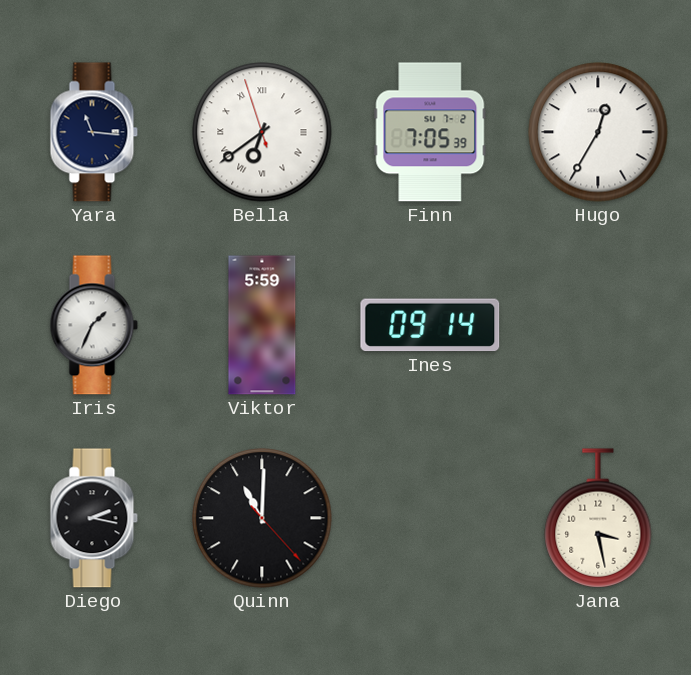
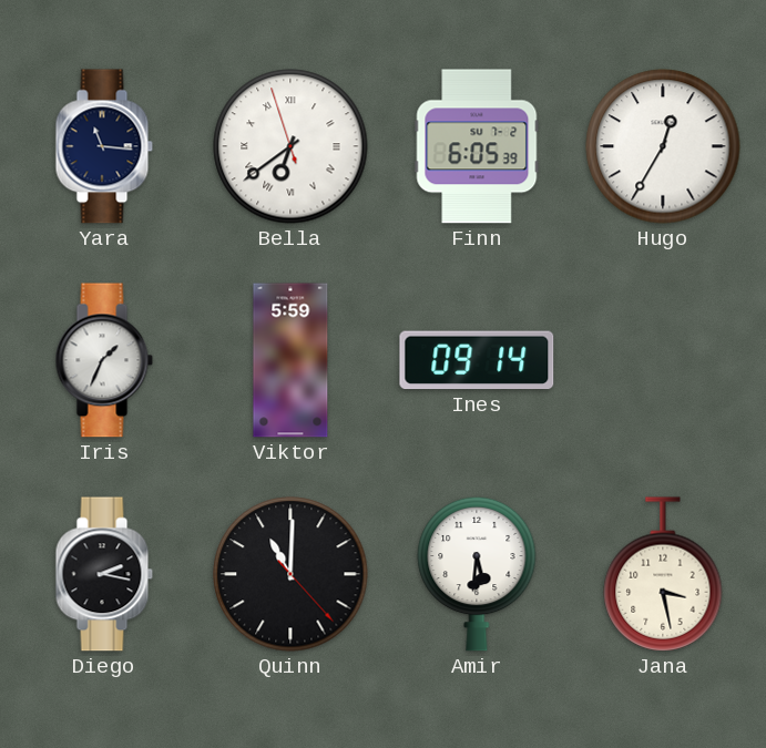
Finn: 7:05 -> 6:05
Amir: none -> 5:31
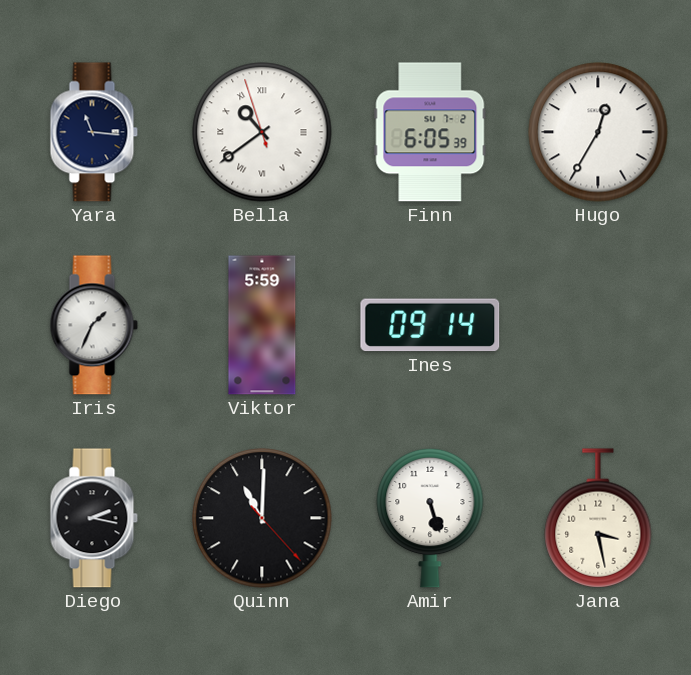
Bella: 6:38 -> 10:38
Amir: 5:31 -> 5:27
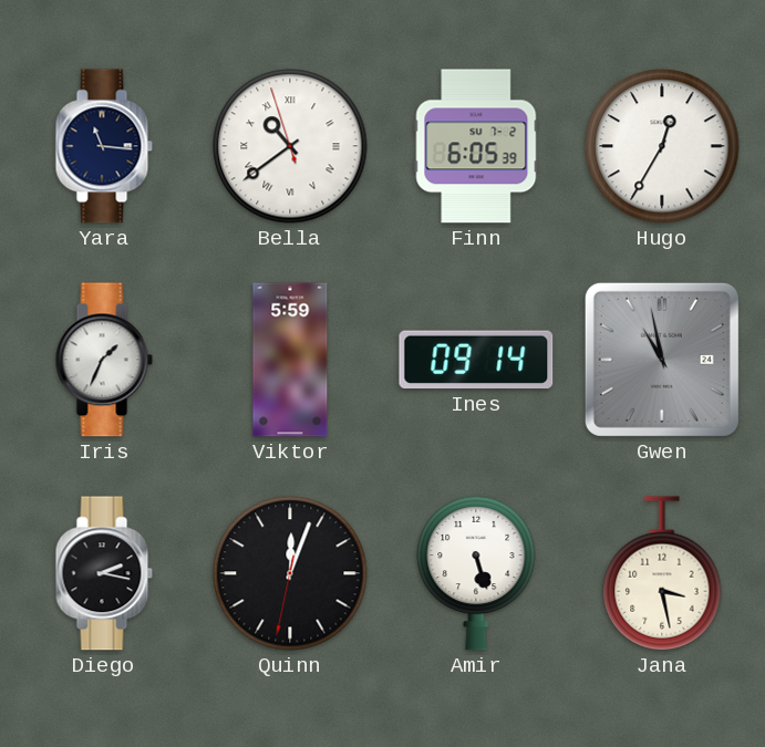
Gwen: none -> 10:58
Quinn: 11:00 -> 12:03
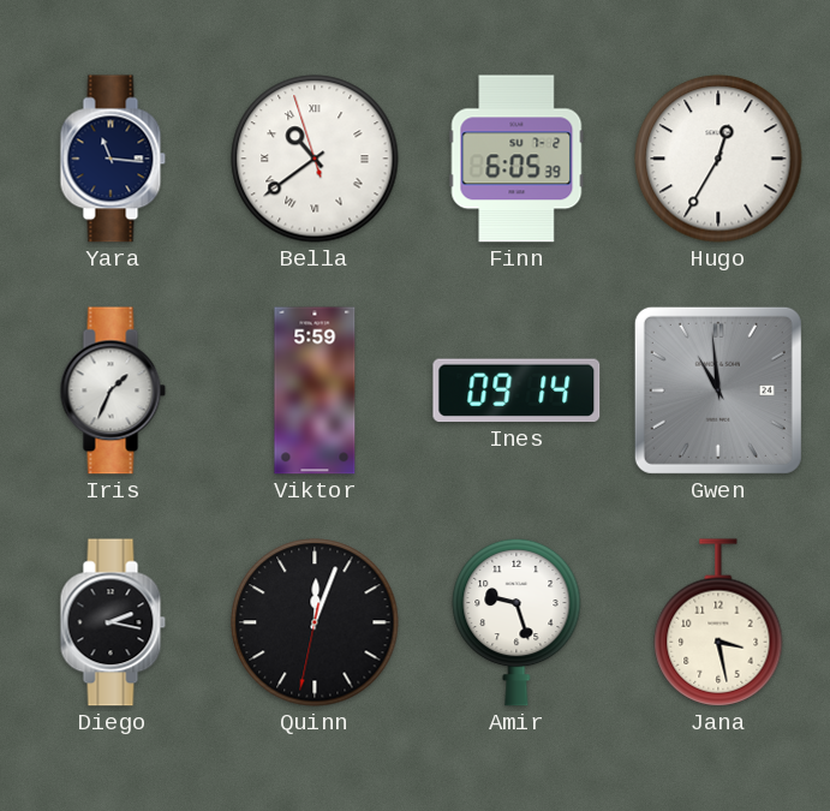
Gwen: 10:58 -> 10:59
Amir: 5:27 -> 9:27
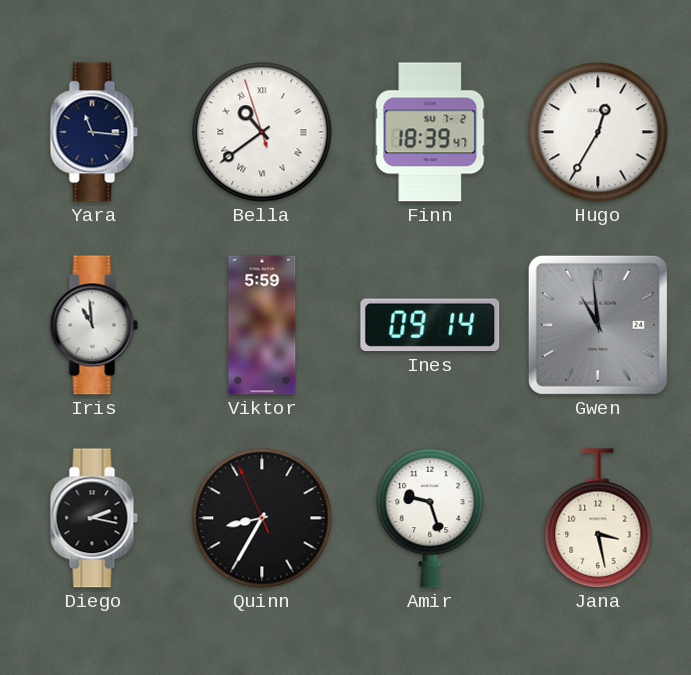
Finn: 6:05 -> 18:39
Iris: 1:34 -> 10:59
Quinn: 12:03 -> 8:34
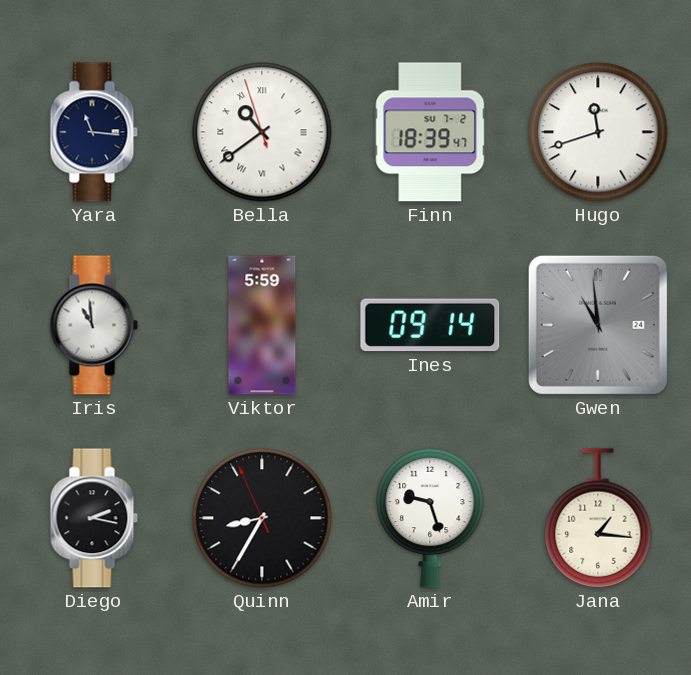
Hugo: 12:35 -> 11:42
Jana: 3:28 -> 1:16
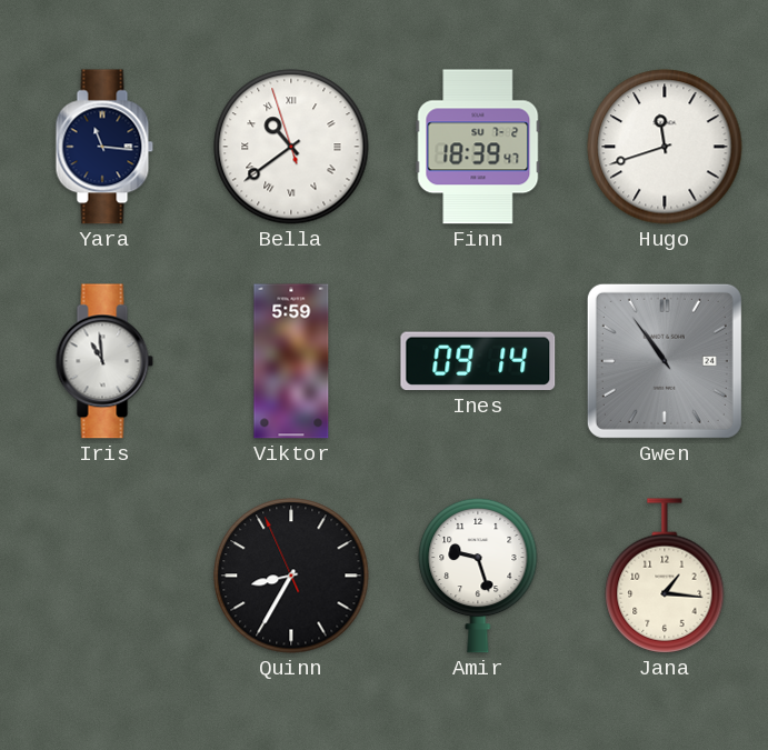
Gwen: 10:59 -> 10:54
Diego: 2:17 -> none
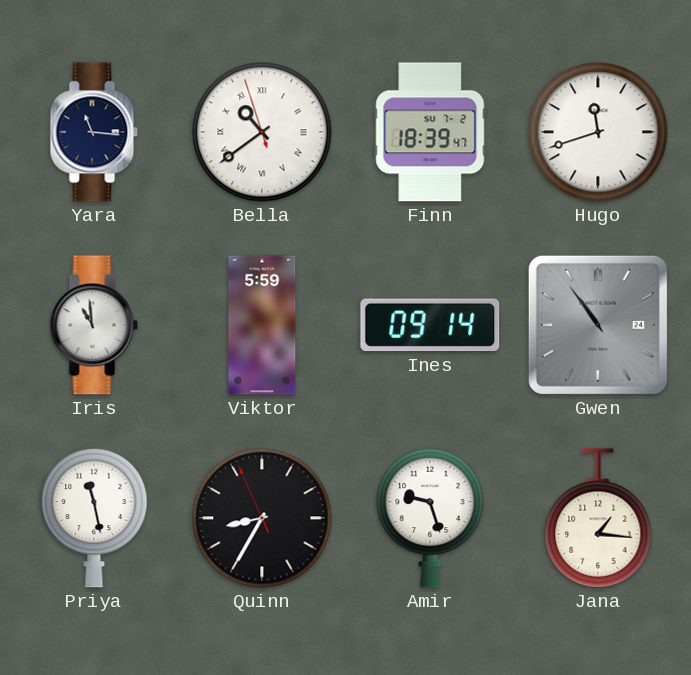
Priya: none -> 11:28
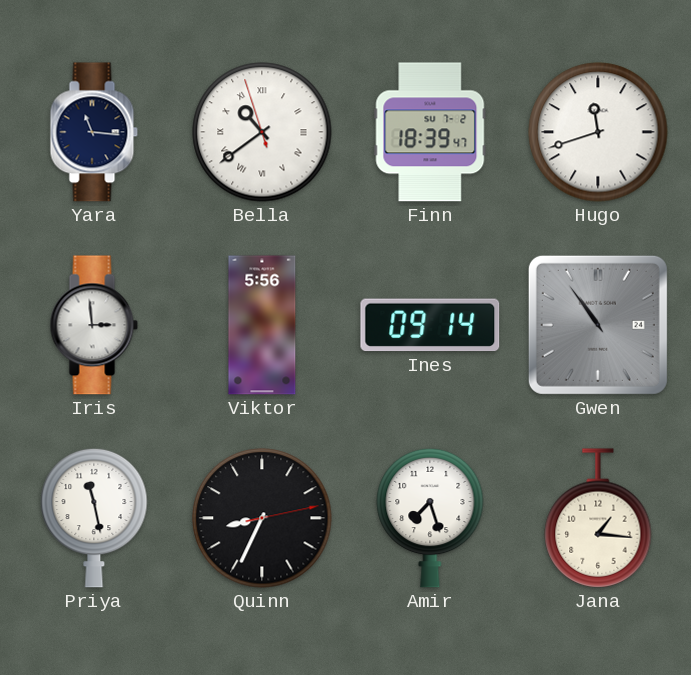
Iris: 10:59 -> 2:59
Viktor: 5:59 -> 5:56
Quinn: 8:34:56 -> 8:34:13
Amir: 9:27 -> 7:27
